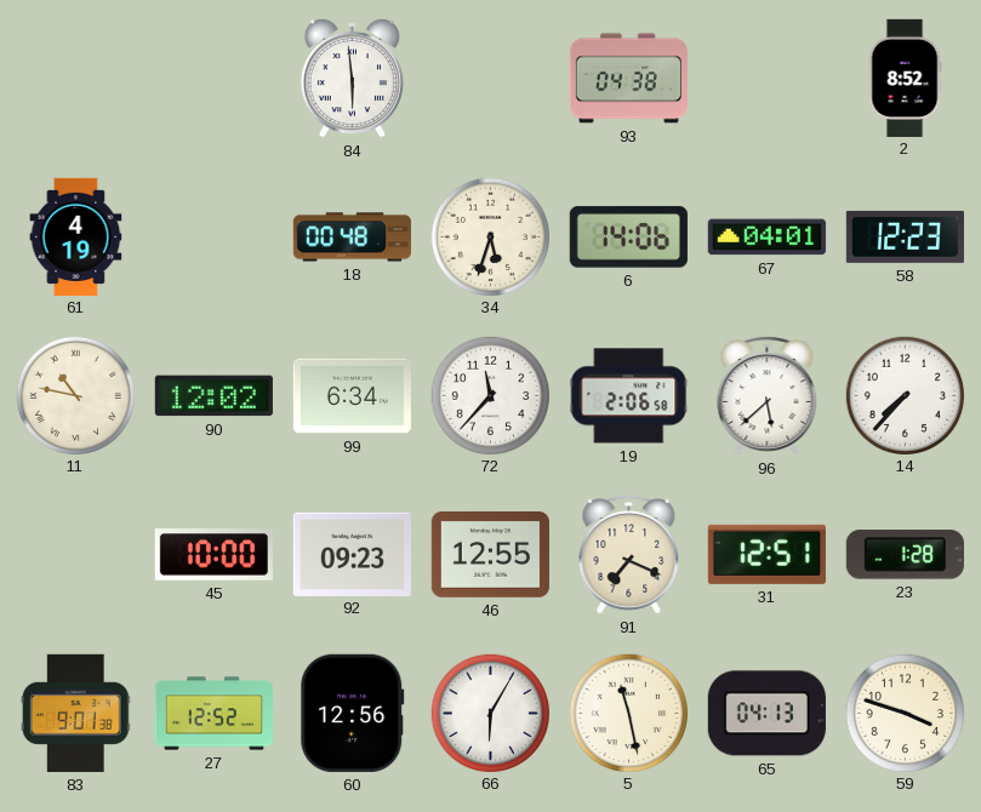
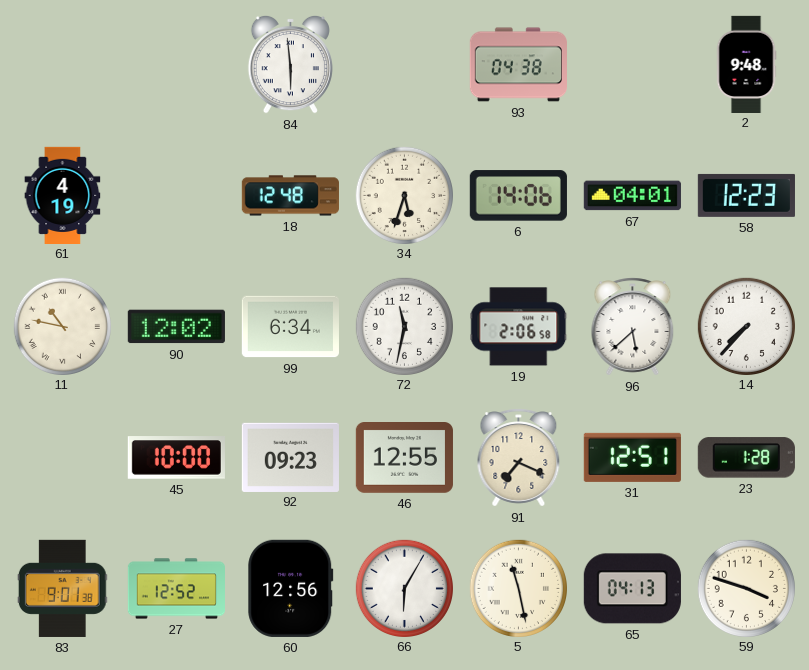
2: 8:52 -> 9:48
18: 00:48 -> 12:48
72: 11:37 -> 11:32
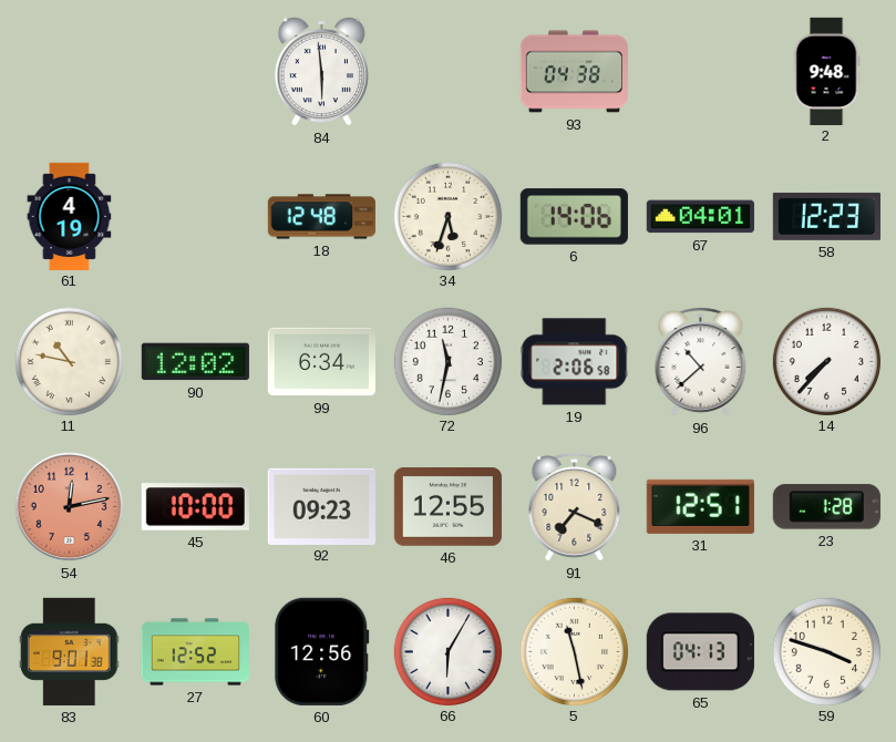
96: 5:38 -> 10:38
54: none -> 12:13
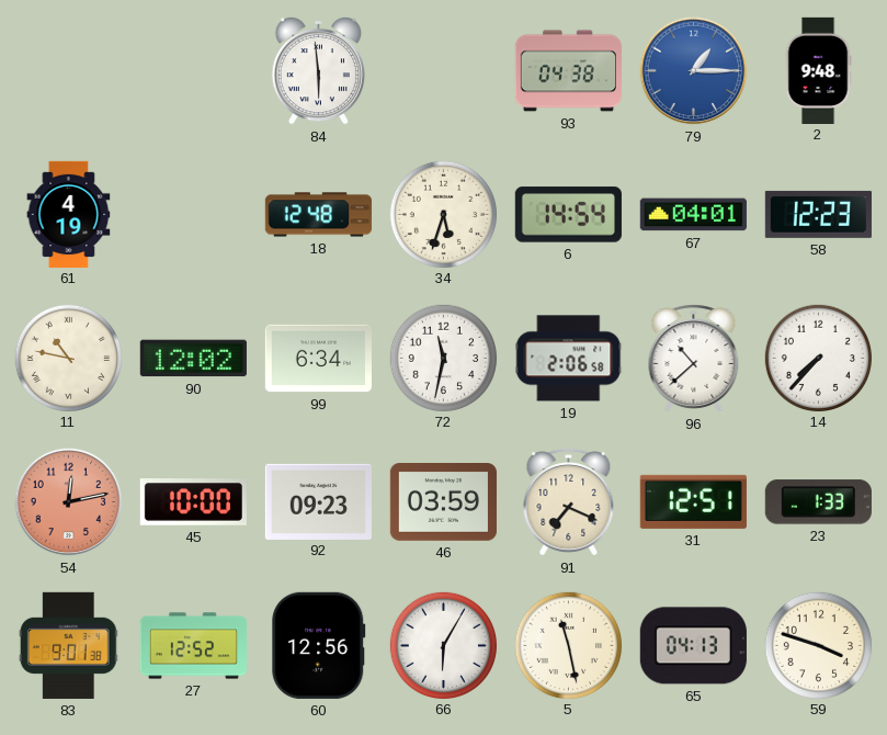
79: none -> 1:15
6: 14:06 -> 14:54
46: 12:55 -> 03:59
23: 1:28 -> 1:33
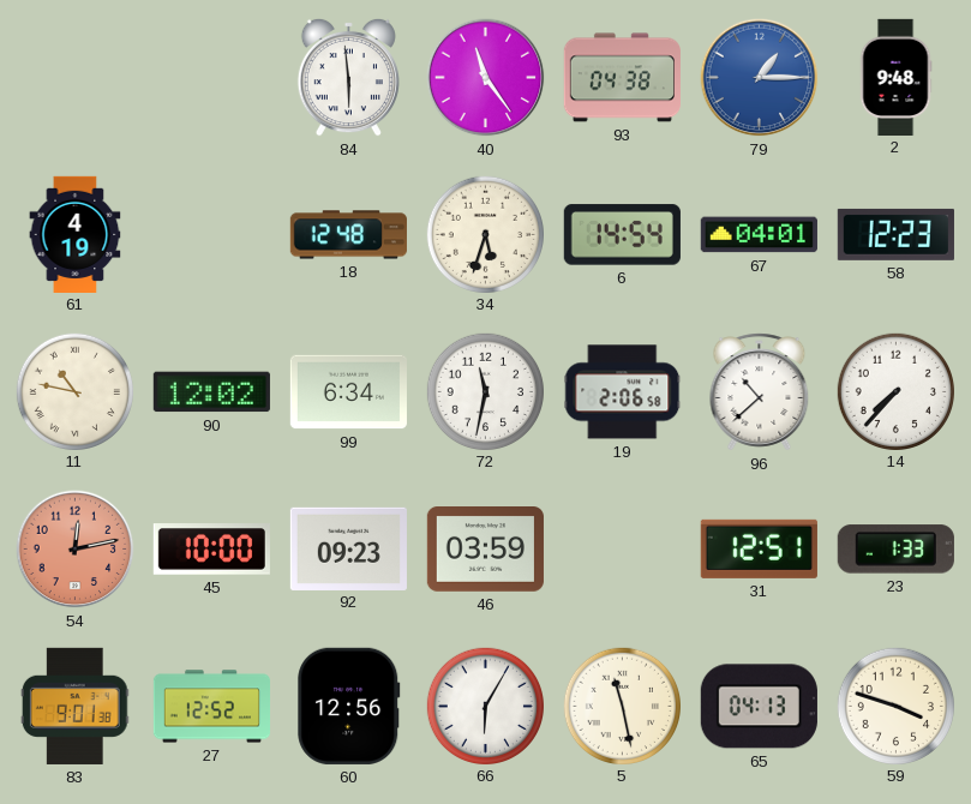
40: none -> 11:24
91: 7:19 -> none
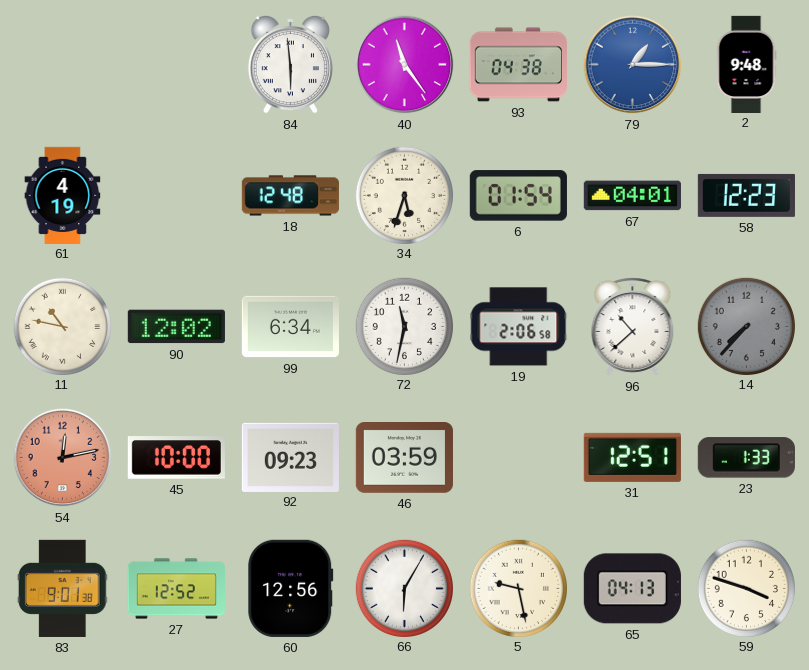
6: 14:54 -> 01:54
14 dial: white -> grey
5: 11:28 -> 9:28
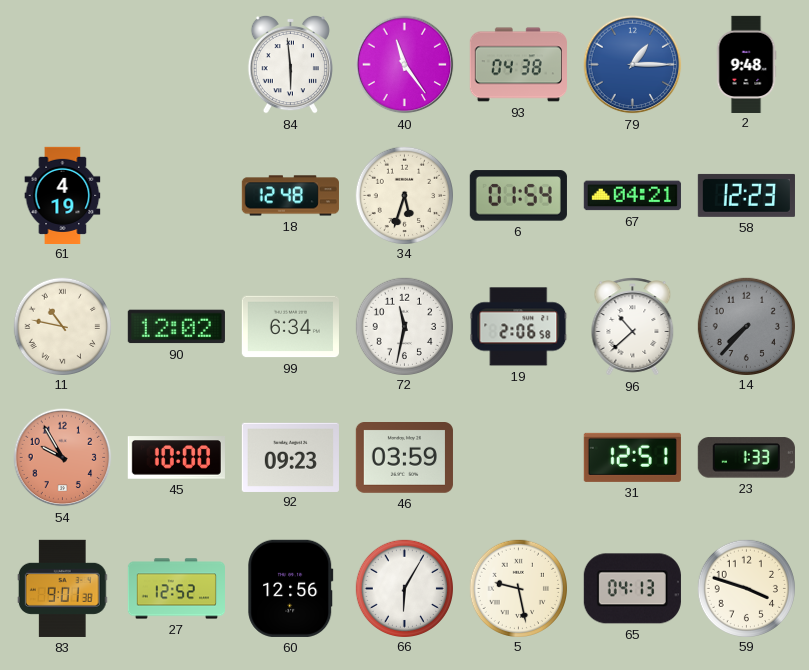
67: 04:01 -> 04:21
54: 12:13 -> 9:55
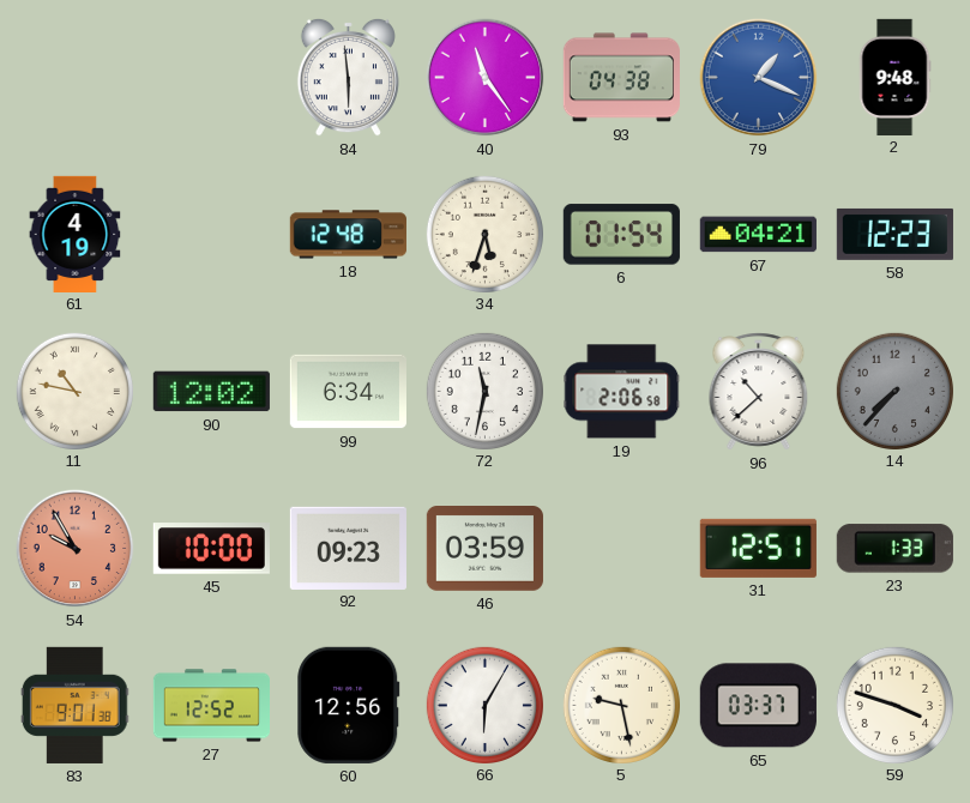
79: 1:15 -> 1:19
65: 04:13 -> 03:37
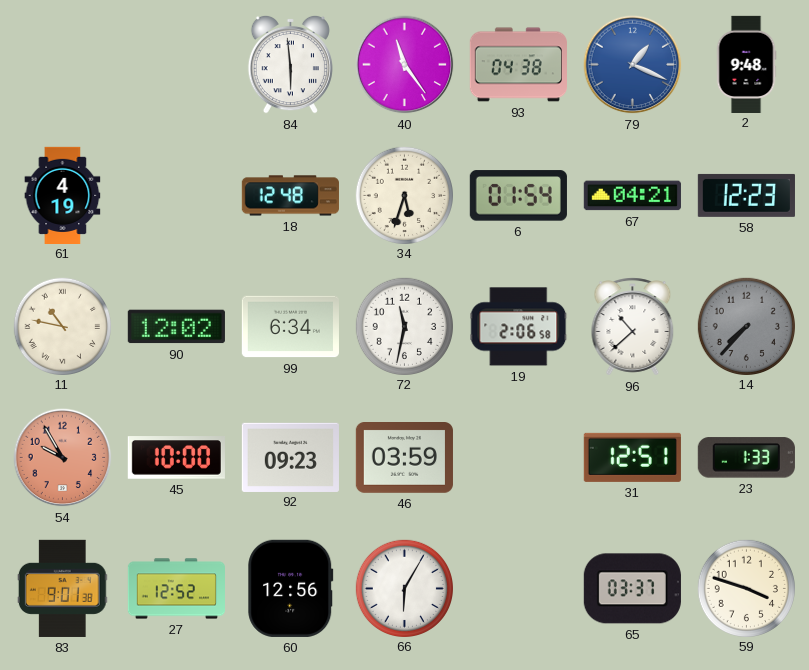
5: 9:28 -> none
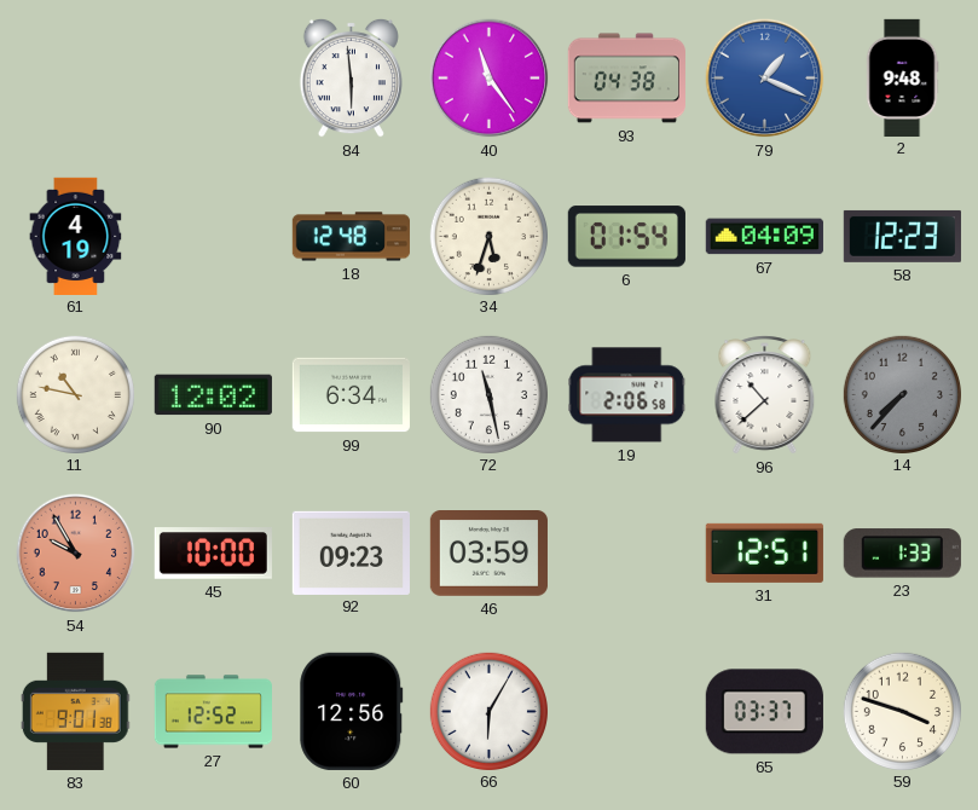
67: 04:21 -> 04:09
72: 11:32 -> 11:28
